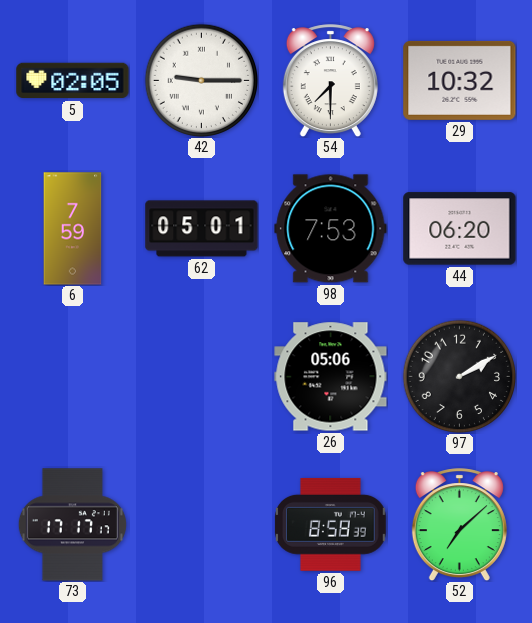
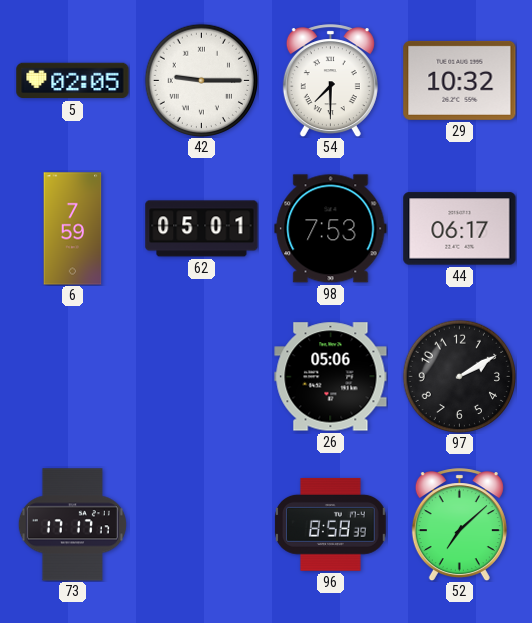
44: 06:20 -> 06:17
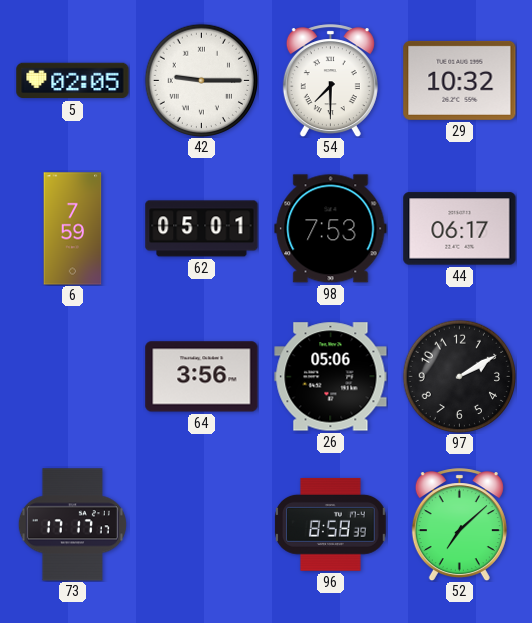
64: none -> 3:56
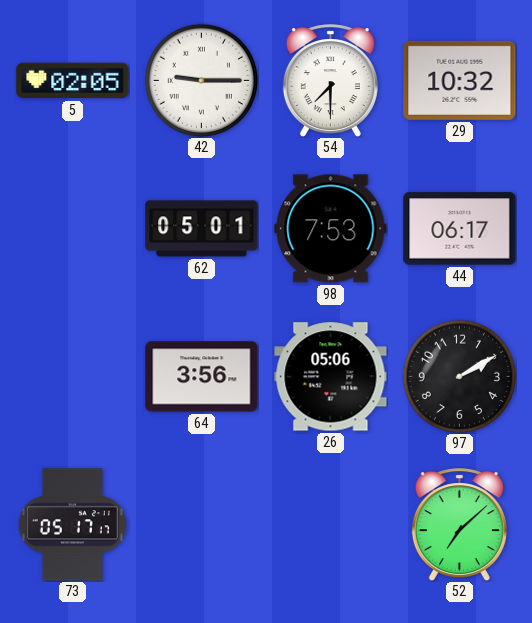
6: 7:59 -> none
73: 17:17 -> 05:17
96: 8:58 -> none
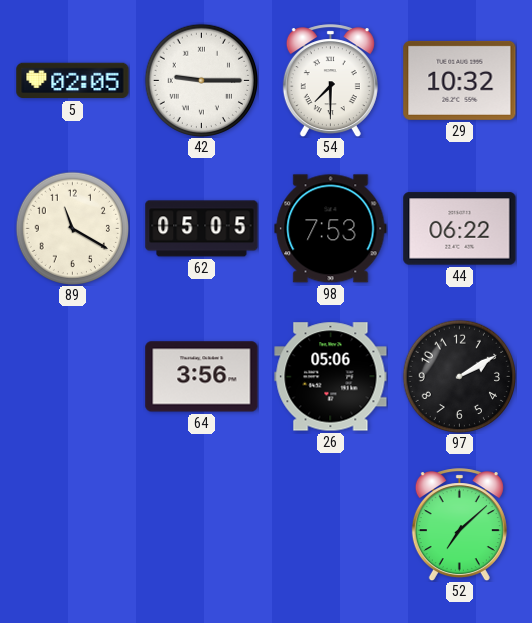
89: none -> 11:20
62: 05:01 -> 05:05
44: 06:17 -> 06:22
73: 05:17 -> none
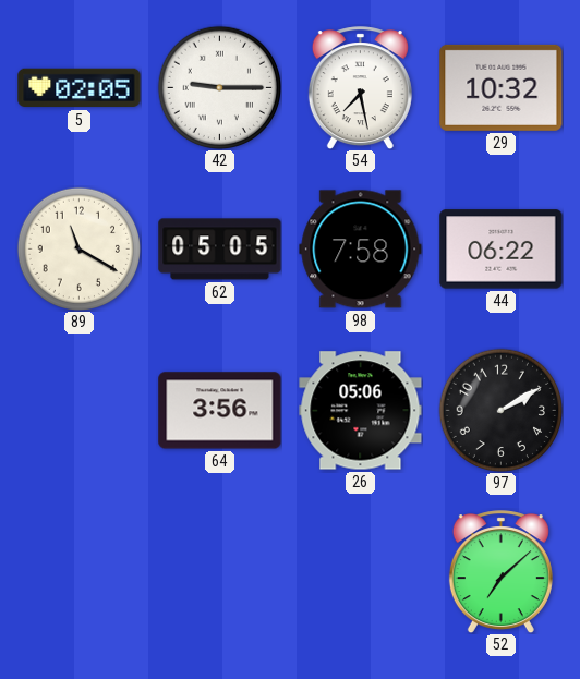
54: 7:30 -> 7:28
98: 7:53 -> 7:58
